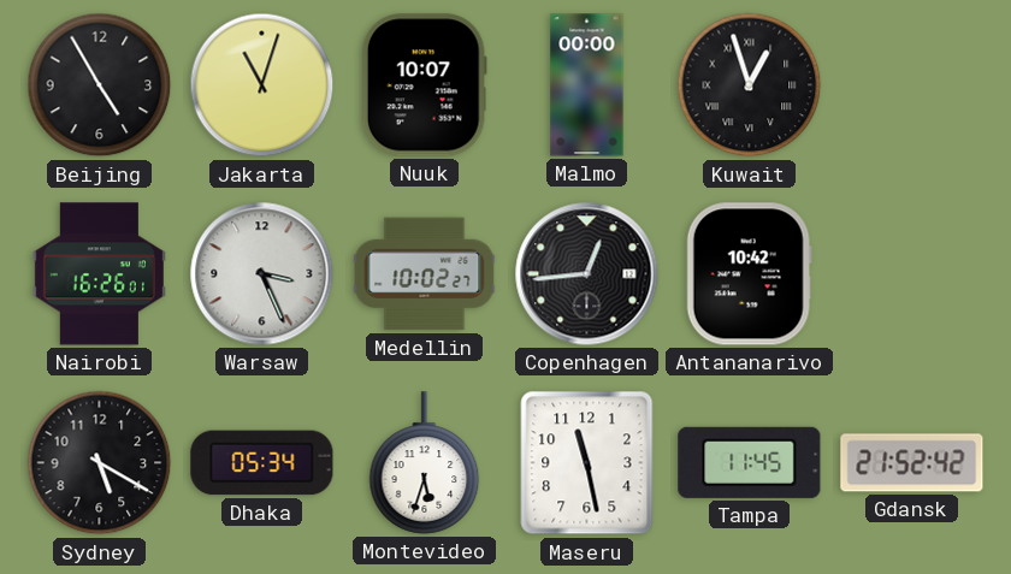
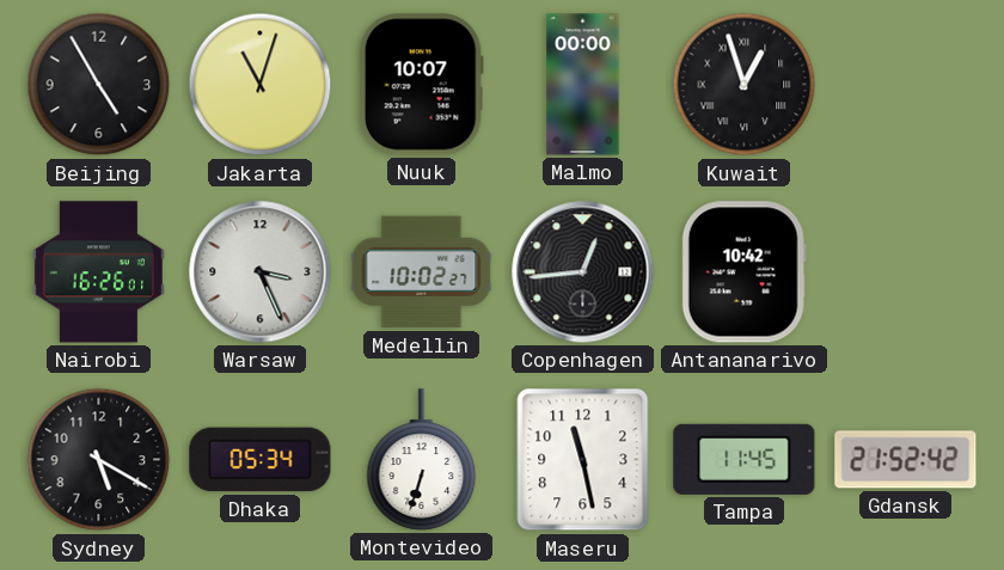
Montevideo: 5:33 -> 6:33
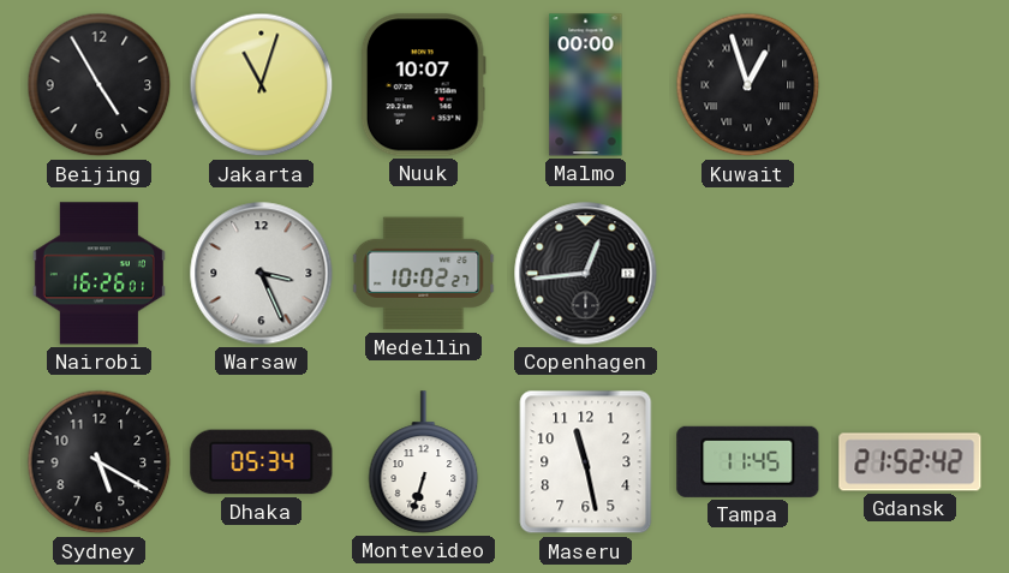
Antananarivo: 10:42 -> none
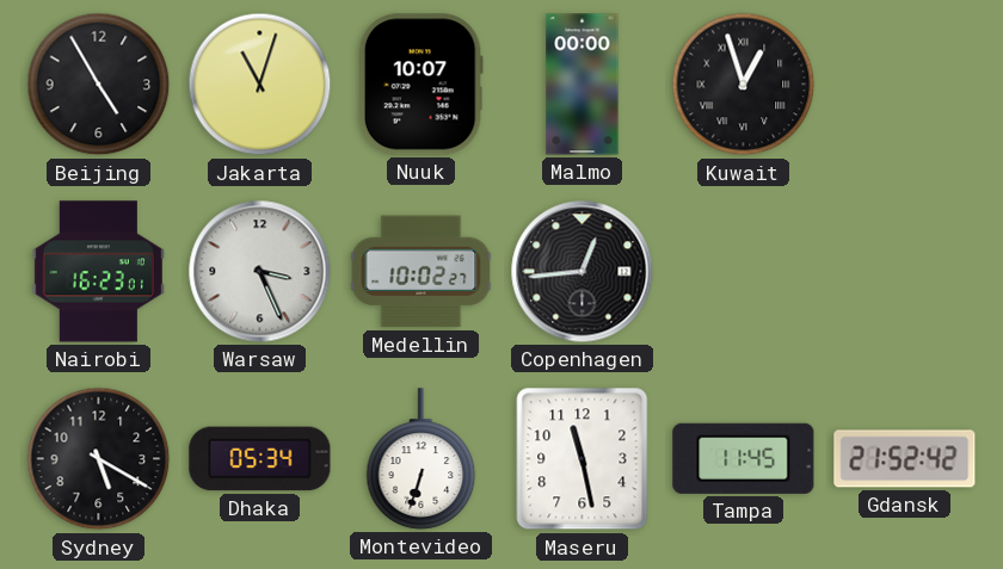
Nairobi: 16:26 -> 16:23
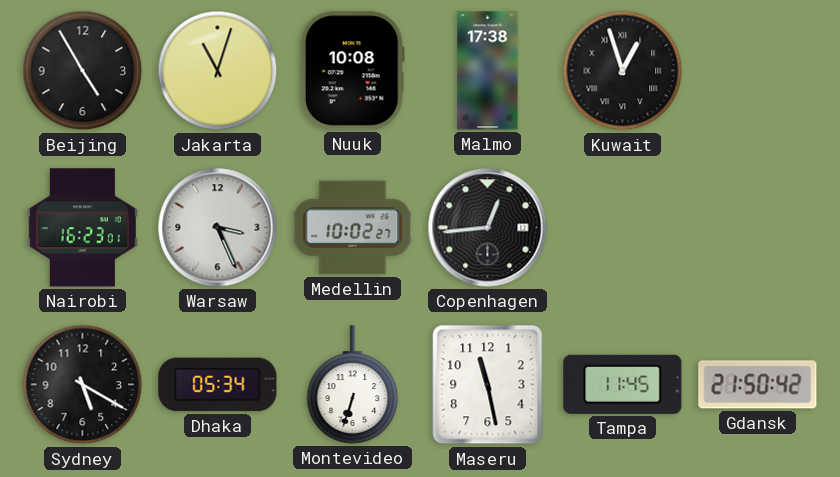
Nuuk: 10:07 -> 10:08
Malmo: 00:00 -> 17:38
Gdansk: 21:52 -> 21:50
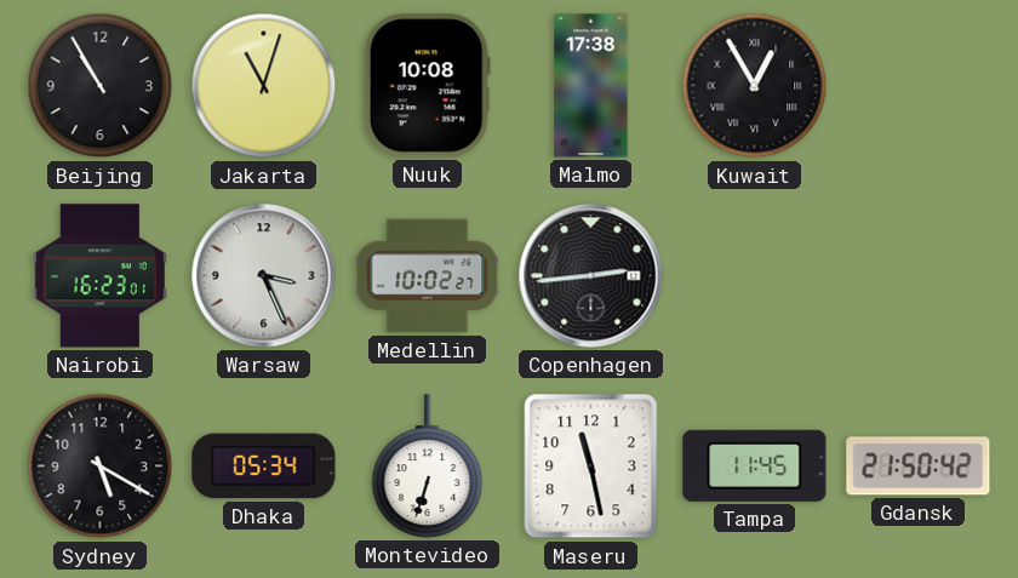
Beijing: 4:55 -> 10:55
Kuwait: 12:57 -> 12:55
Copenhagen: 12:44 -> 2:44
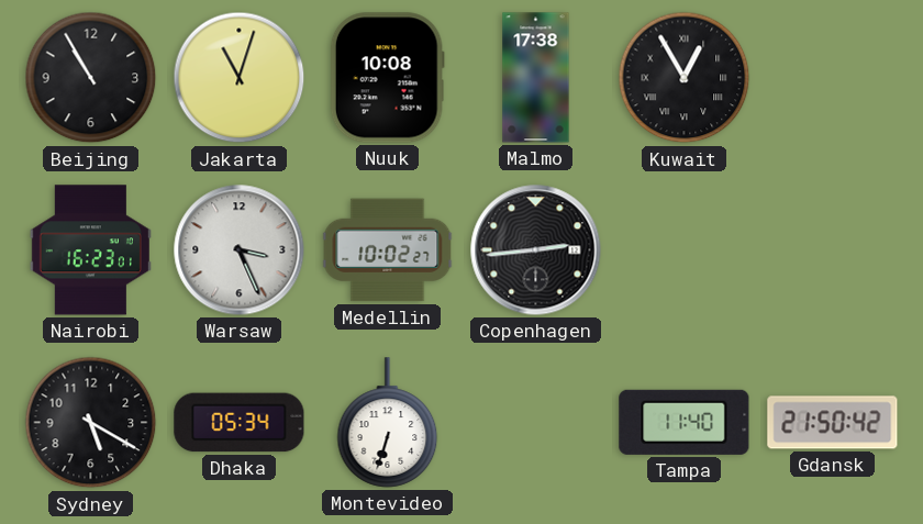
Maseru: 11:28 -> none
Tampa: 11:45 -> 11:40
